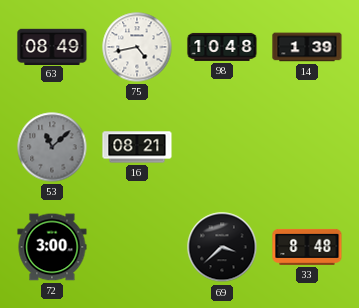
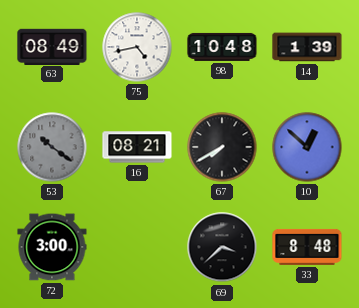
53: 11:08 -> 10:21
67: none -> 7:40
10: none -> 12:52
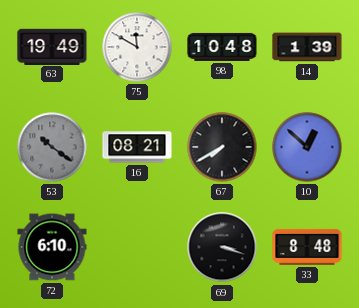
63: 08:49 -> 19:49
75: 4:43 -> 11:50
72: 3:00 -> 6:10
69: 3:38 -> 3:18
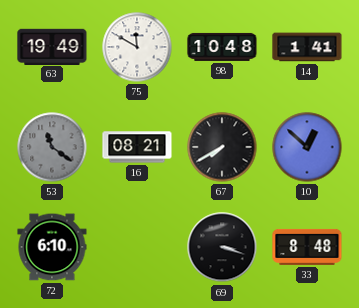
14: 1:39 -> 1:41
53: 10:21 -> 11:21
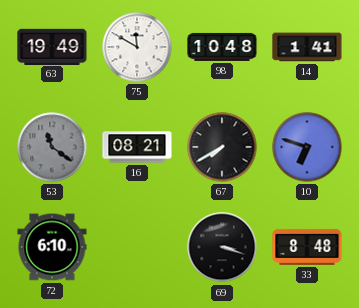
10: 12:52 -> 6:48
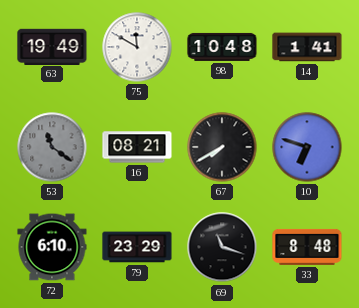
79: none -> 23:29
69: 3:18 -> 11:18
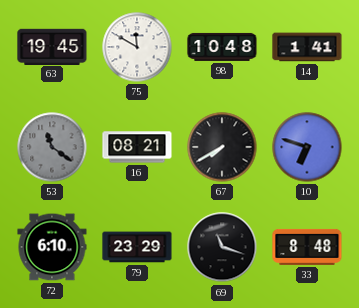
63: 19:49 -> 19:45
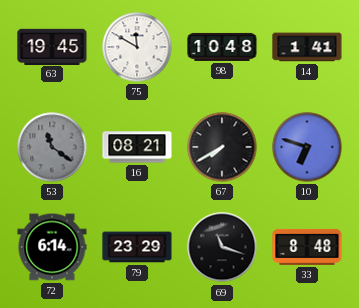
72: 6:10 -> 6:14
